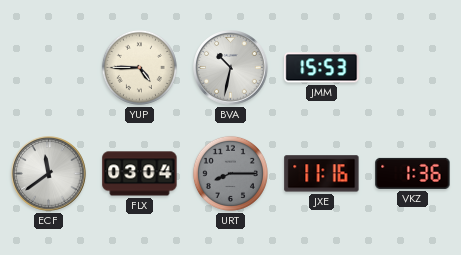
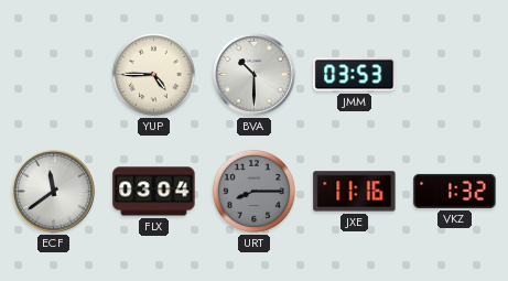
BVA: 10:32 -> 10:30
JMM: 15:53 -> 03:53
VKZ: 1:36 -> 1:32
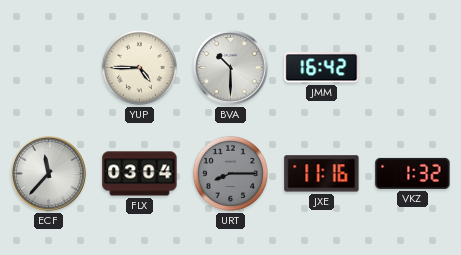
JMM: 03:53 -> 16:42
ECF: 11:39 -> 11:37
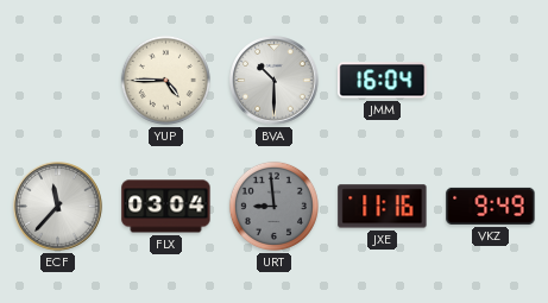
JMM: 16:42 -> 16:04
URT: 8:15 -> 8:59
VKZ: 1:32 -> 9:49
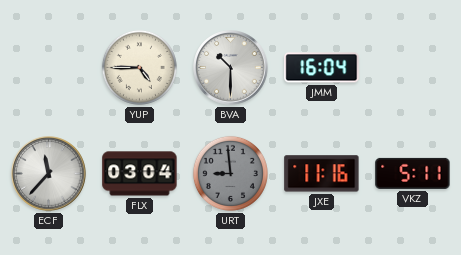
VKZ: 9:49 -> 5:11
